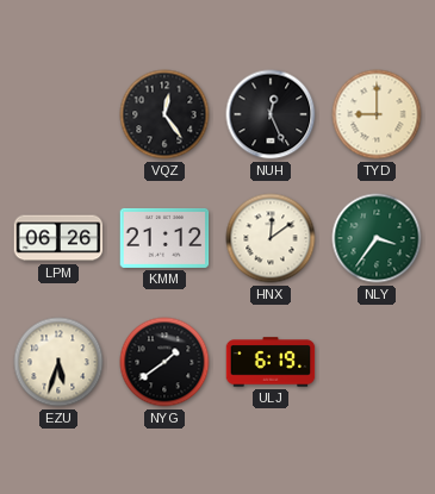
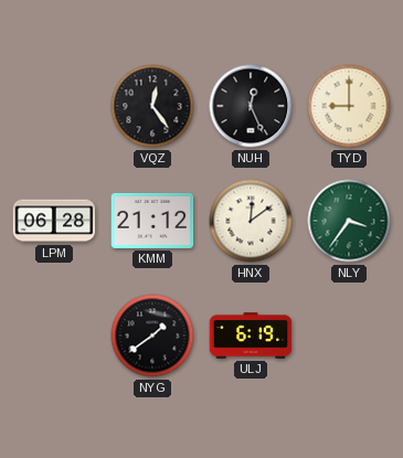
LPM: 06:26 -> 06:28
EZU: 5:33 -> none
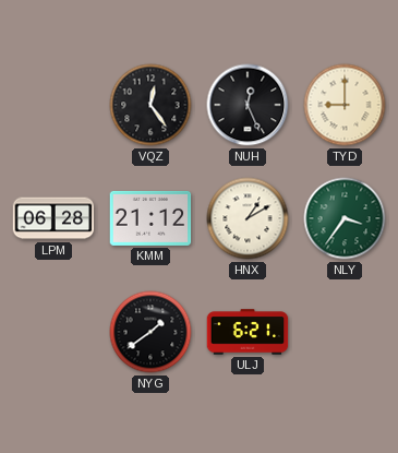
HNX: 12:09 -> 1:10
ULJ: 6:19 -> 6:21
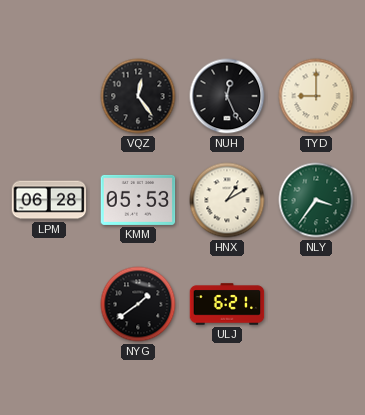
KMM: 21:12 -> 05:53
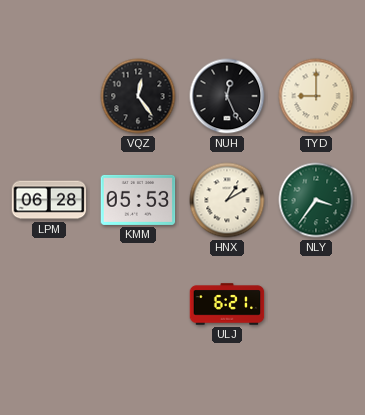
NYG: 1:39 -> none
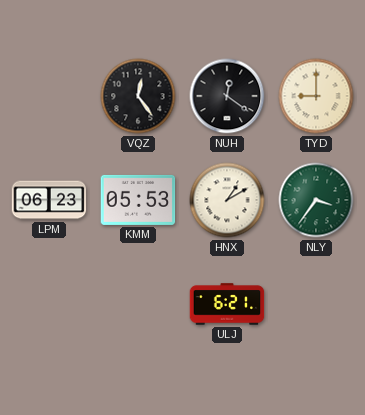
NUH: 12:26 -> 12:21
LPM: 06:28 -> 06:23
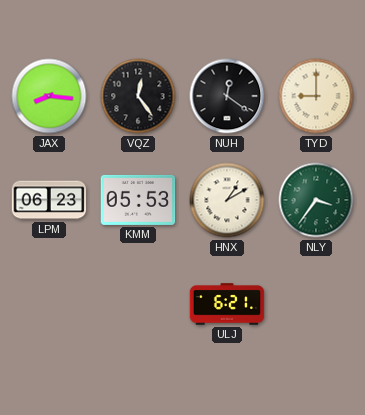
JAX: none -> 8:16
